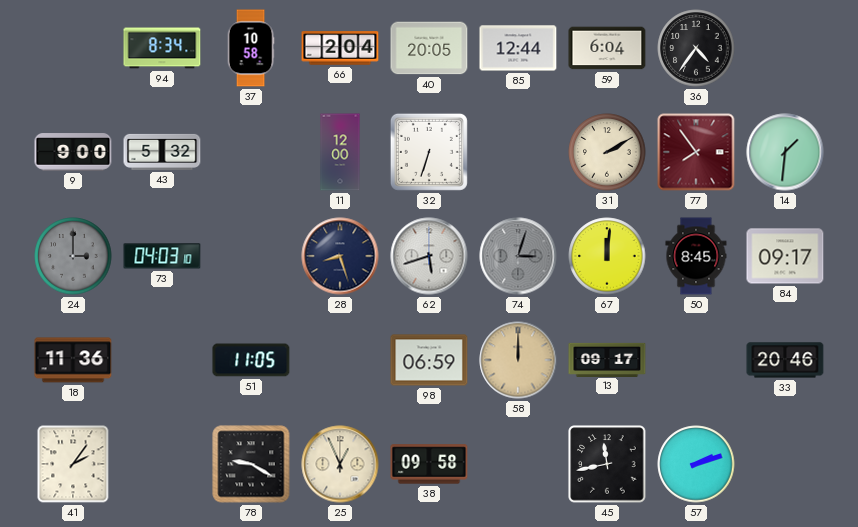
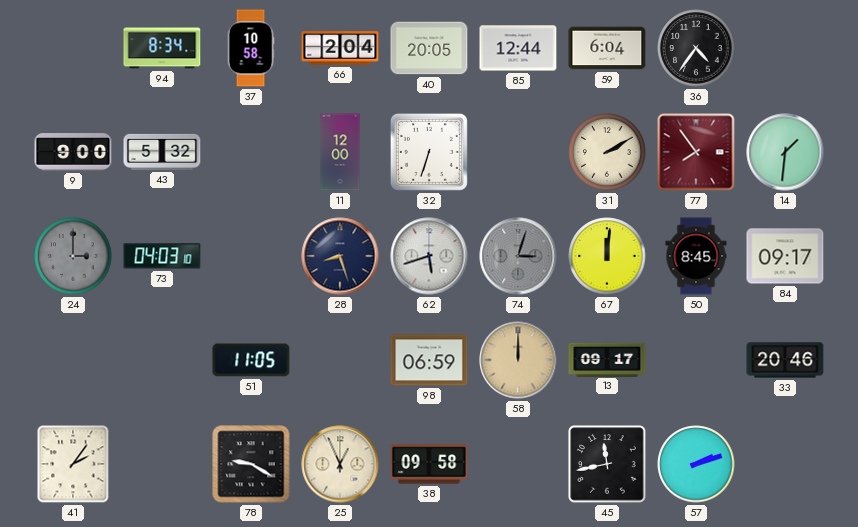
18: 11:36 -> none
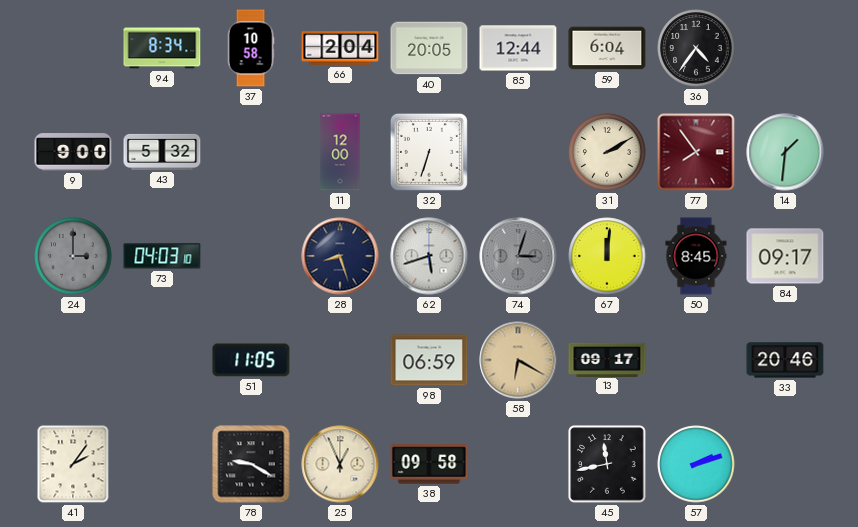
58: 12:00 -> 6:20
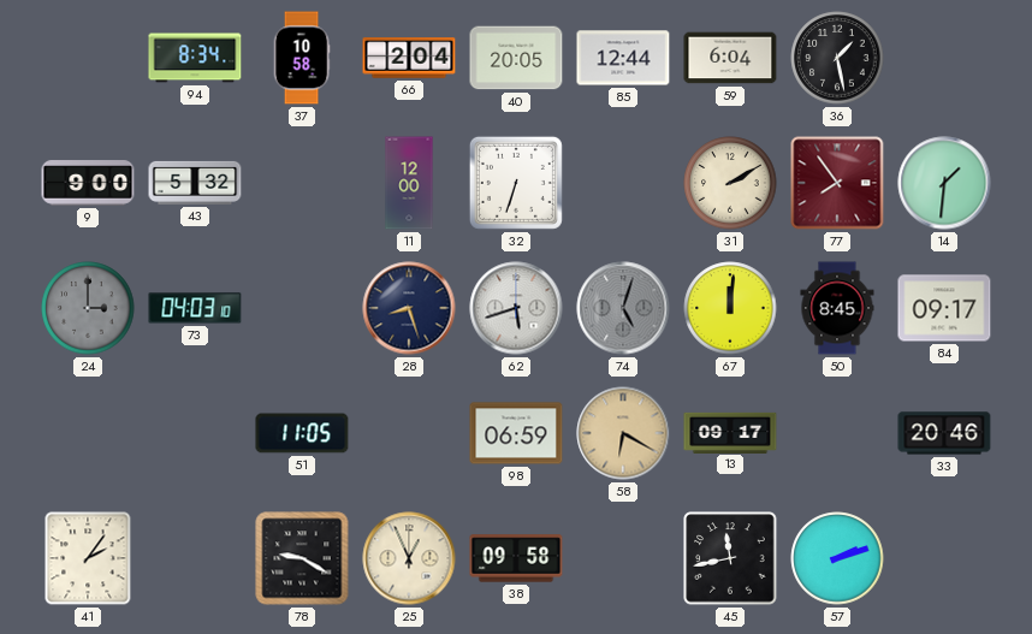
36: 4:36 -> 1:28
74: 3:03 -> 5:03
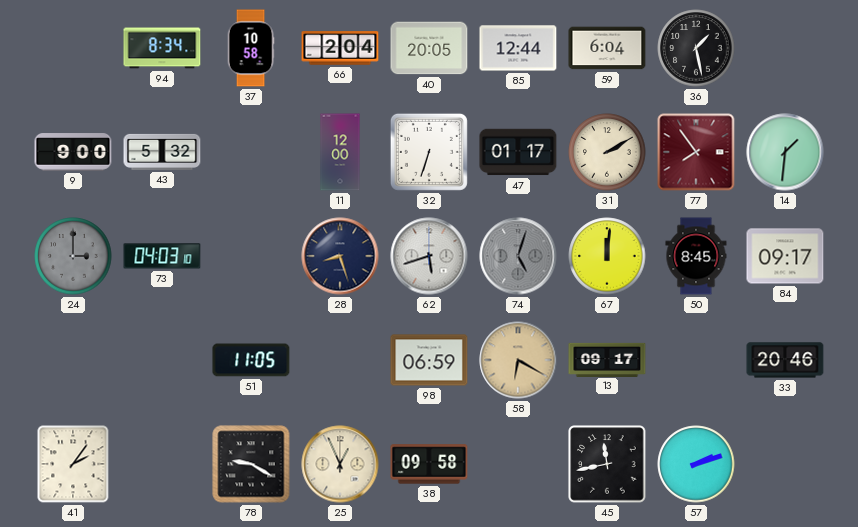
47: none -> 01:17
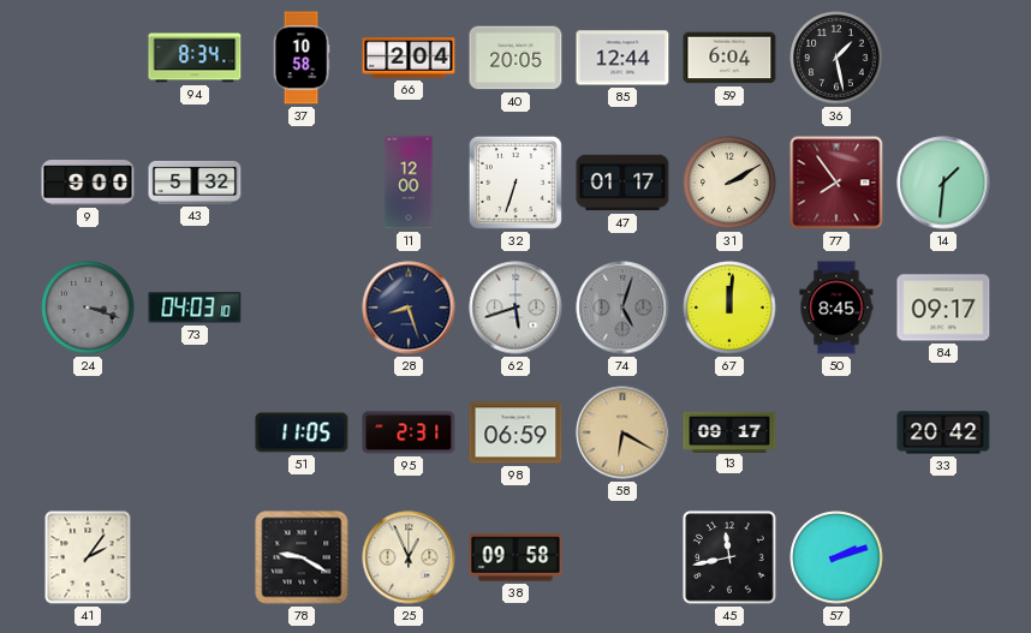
24: 3:00 -> 3:18
95: none -> 2:31
33: 20:46 -> 20:42
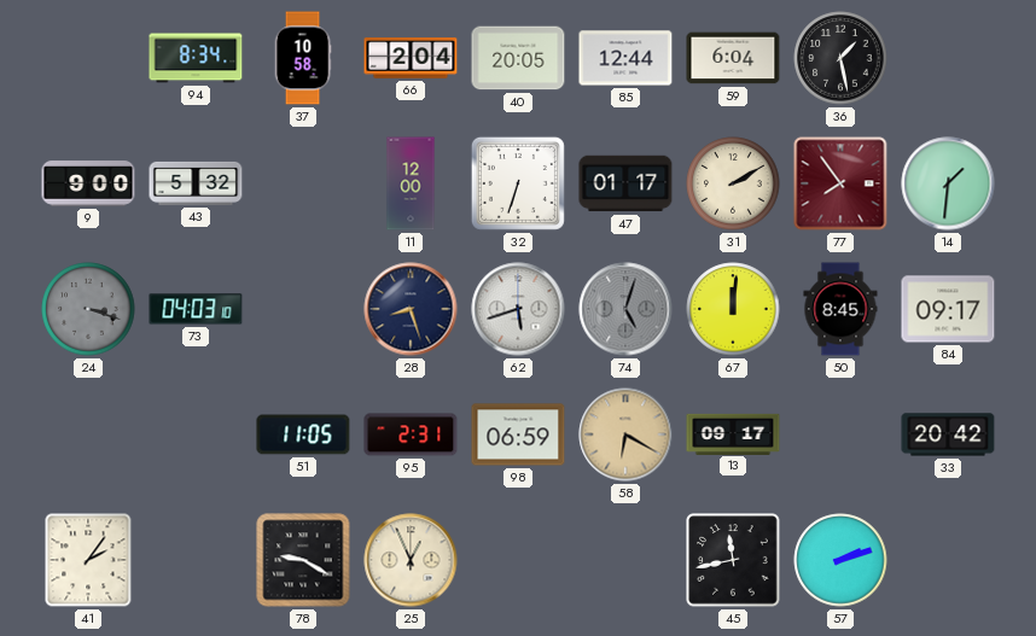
38: 09:58 -> none
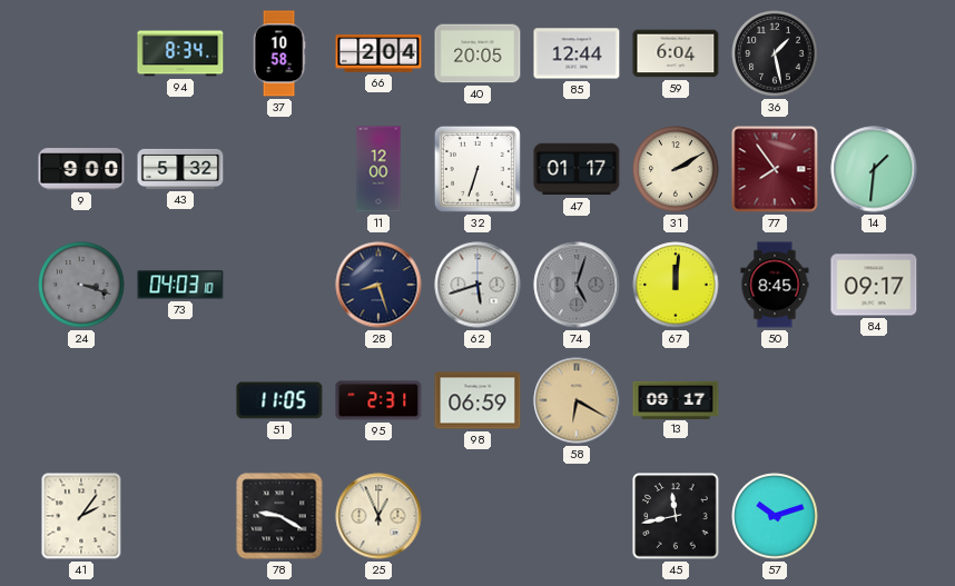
33: 20:42 -> none
57: 2:12 -> 10:12
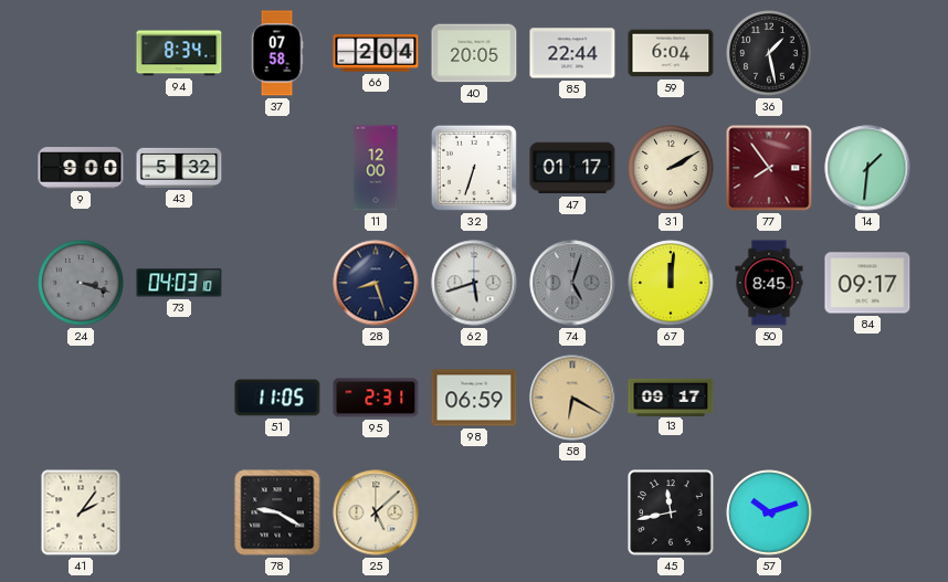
37: 10:58 -> 07:58
85: 12:44 -> 22:44
25: 12:56 -> 5:08
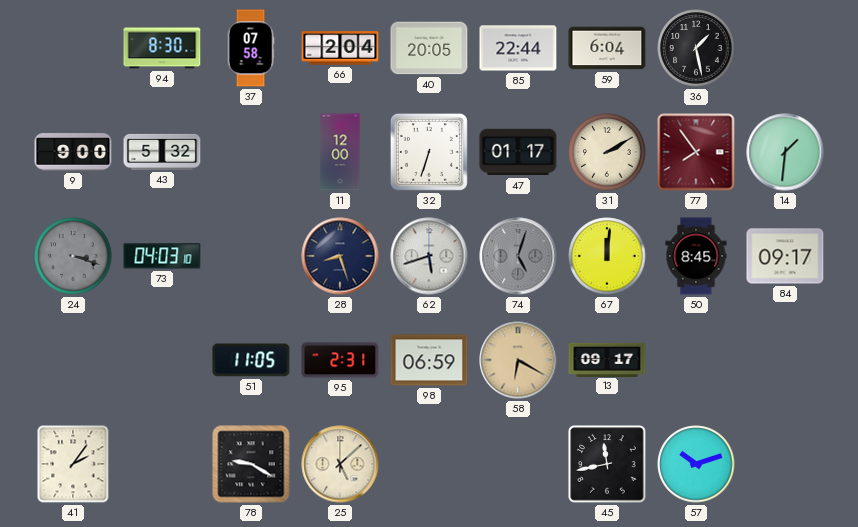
94: 8:34 -> 8:30
